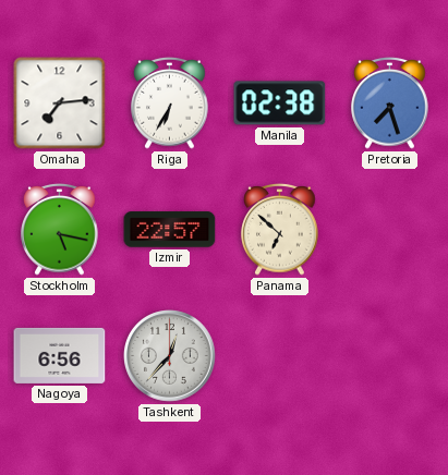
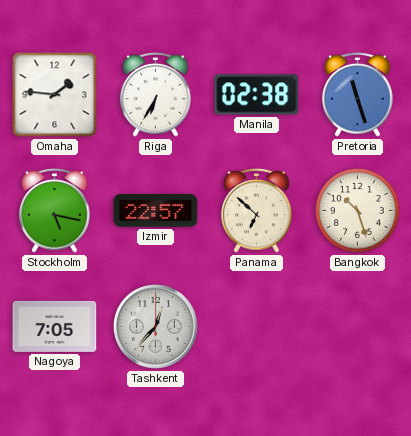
Omaha: 7:14 -> 1:46
Pretoria: 7:27 -> 11:27
Bangkok: none -> 10:27
Nagoya: 6:56 -> 7:05
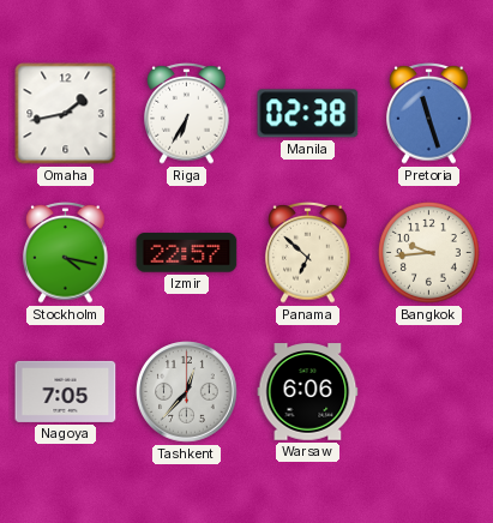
Omaha: 1:46 -> 1:43
Stockholm: 5:17 -> 4:17
Bangkok: 10:27 -> 9:44
Warsaw: none -> 6:06
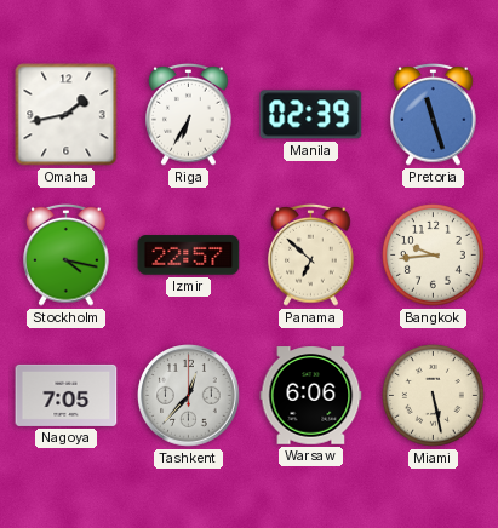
Manila: 02:38 -> 02:39
Miami: none -> 5:28
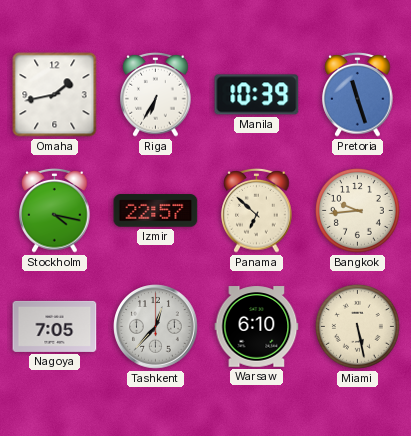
Manila: 02:39 -> 10:39
Warsaw: 6:06 -> 6:10
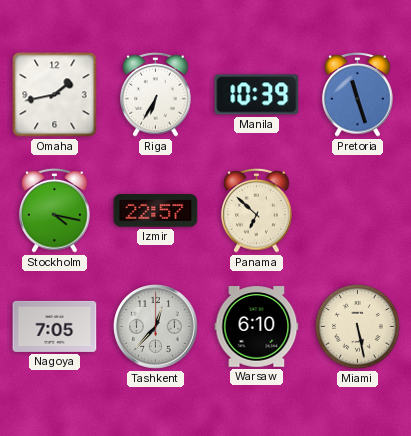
Bangkok: 9:44 -> none
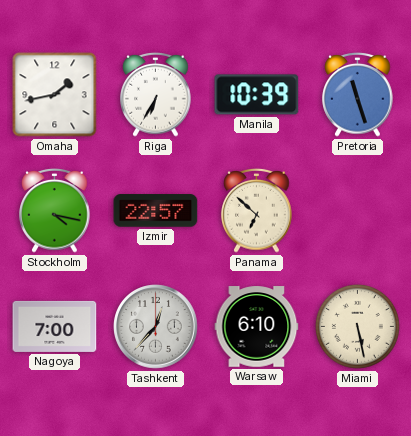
Nagoya: 7:05 -> 7:00
